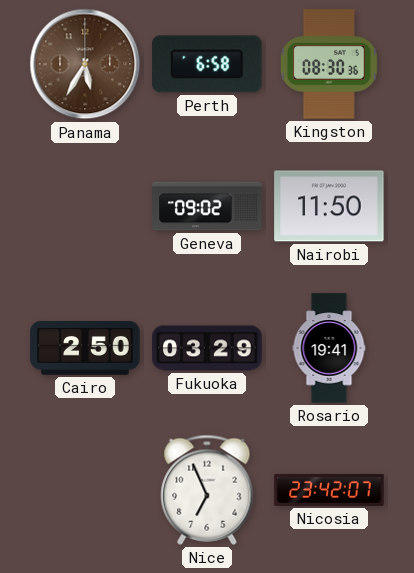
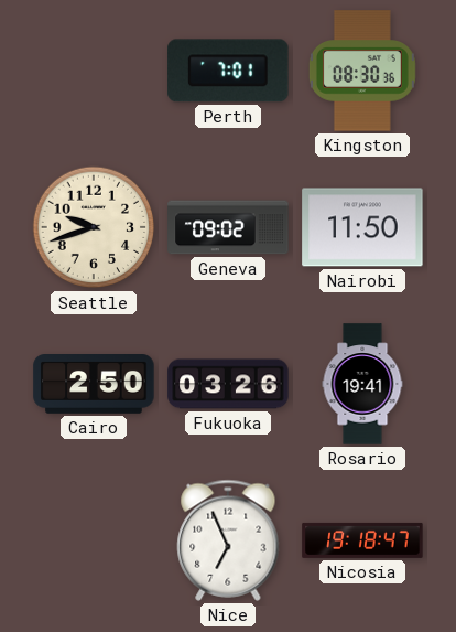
Panama: 5:35 -> none
Perth: 6:58 -> 7:01
Seattle: none -> 9:42
Fukuoka: 03:29 -> 03:26
Nicosia: 23:42 -> 19:18
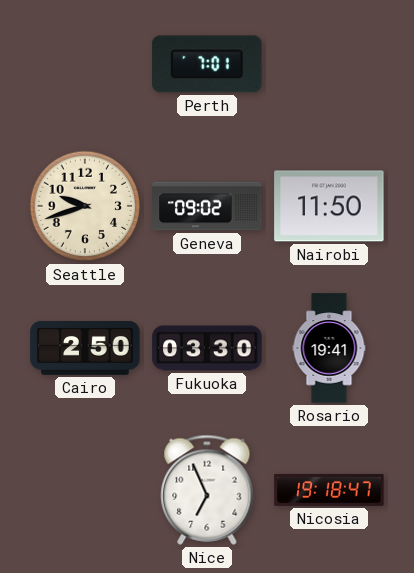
Kingston: 08:30 -> none
Fukuoka: 03:26 -> 03:30
